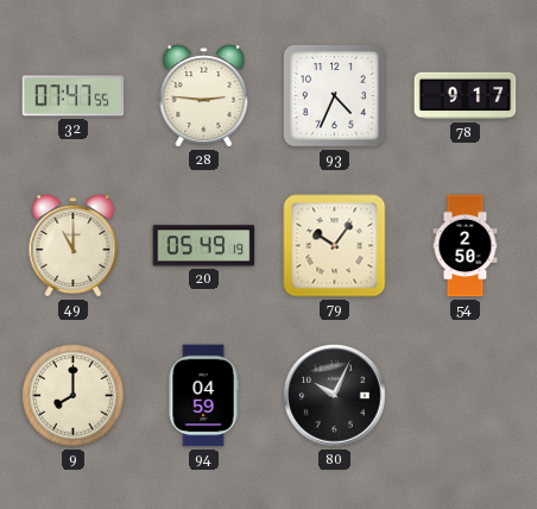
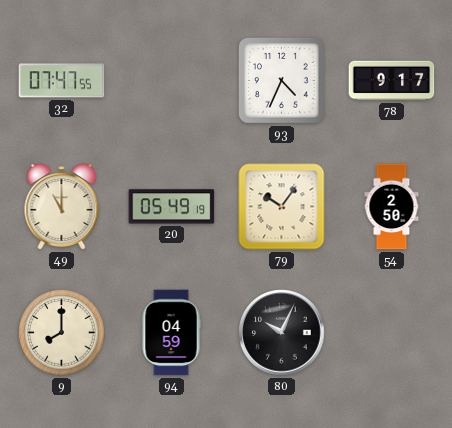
28: 2:46 -> none
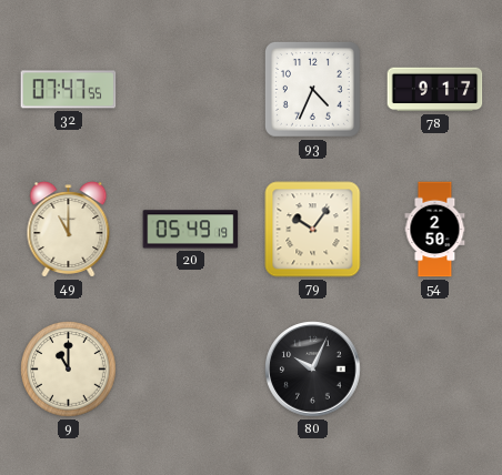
9: 8:00 -> 11:00
94: 04:59 -> none
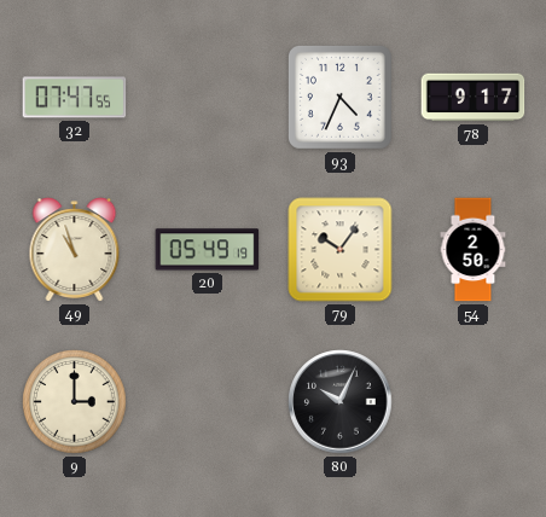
49: 11:00 -> 10:57
9: 11:00 -> 3:00
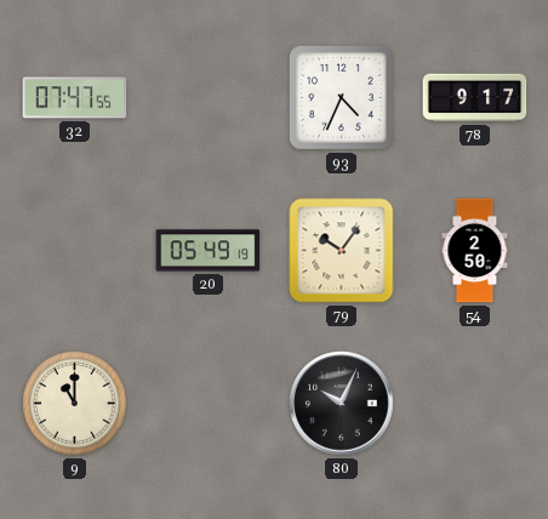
49: 10:57 -> none
9: 3:00 -> 11:00
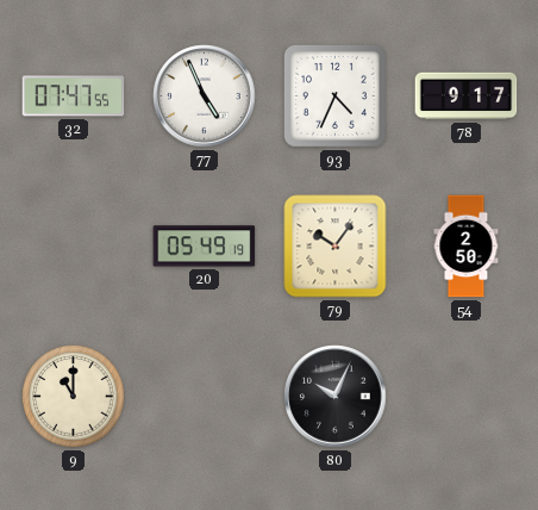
77: none -> 4:56
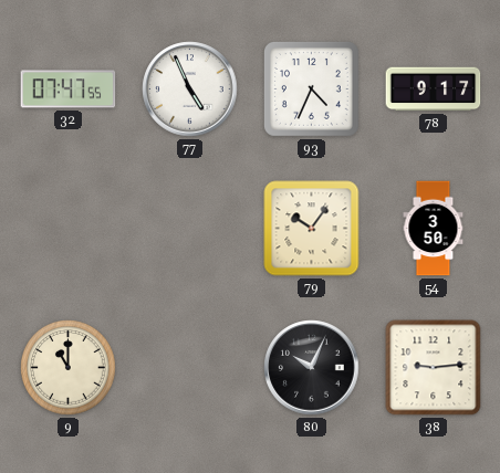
20: 05:49 -> none
54: 2:50 -> 3:50
38: none -> 9:14
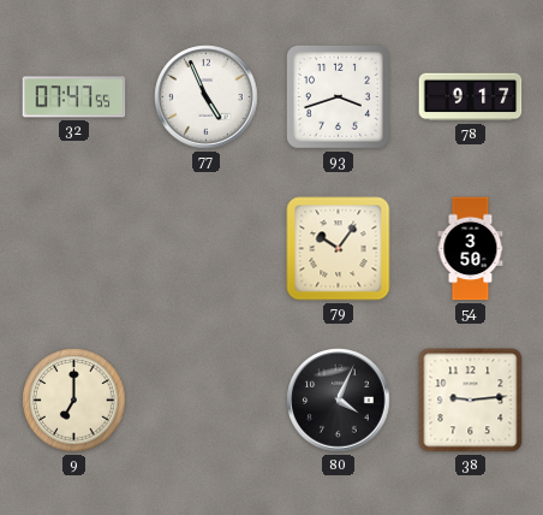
93: 4:34 -> 3:42
9: 11:00 -> 7:00
80: 10:04 -> 4:04
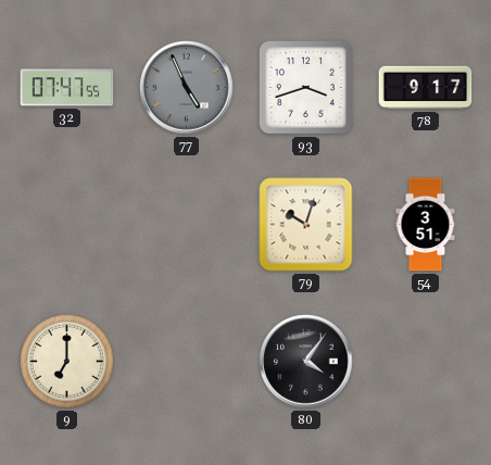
77 dial: white -> grey
79: 10:06 -> 10:03
54: 3:50 -> 3:51
80: 4:04 -> 4:06
38: 9:14 -> none
